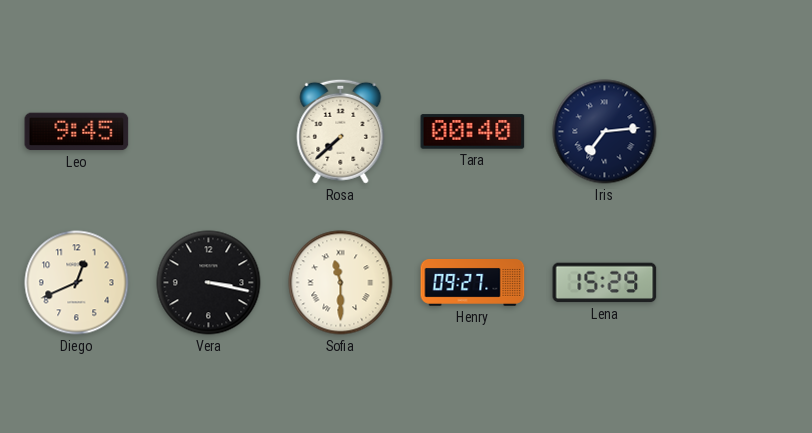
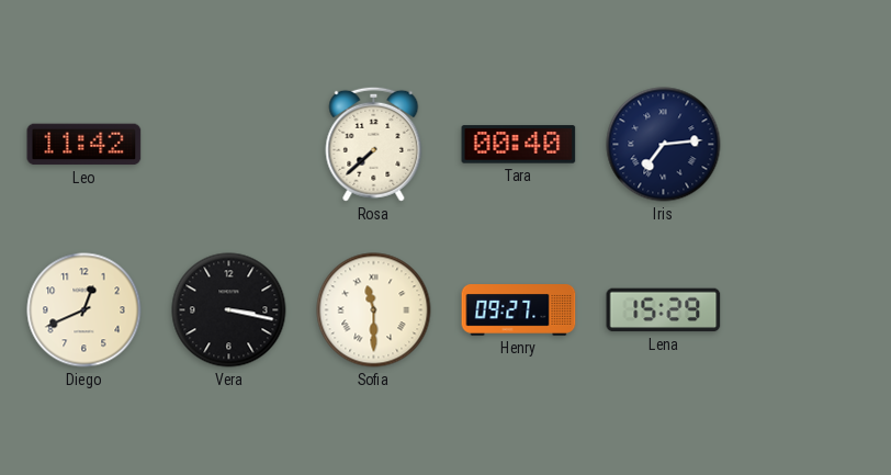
Leo: 9:45 -> 11:42
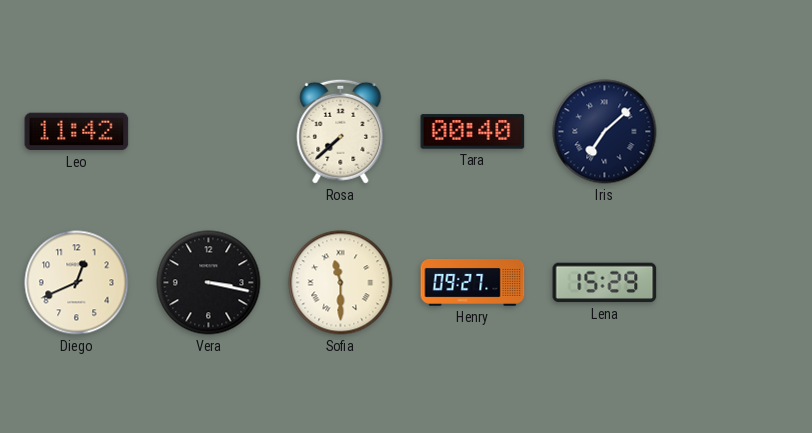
Iris: 7:14 -> 7:08
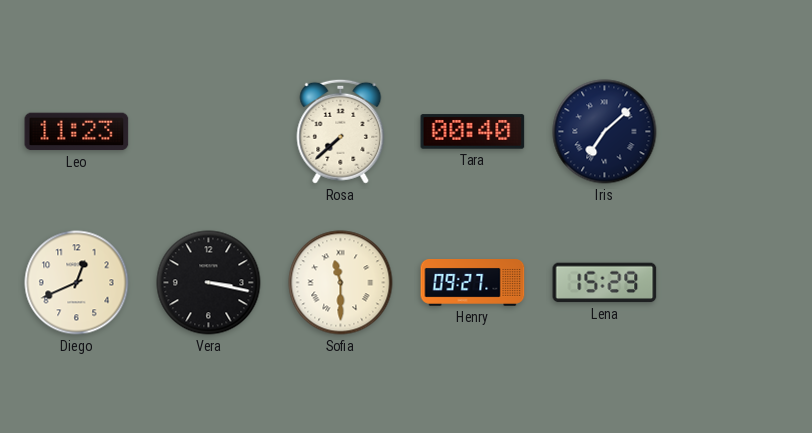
Leo: 11:42 -> 11:23
